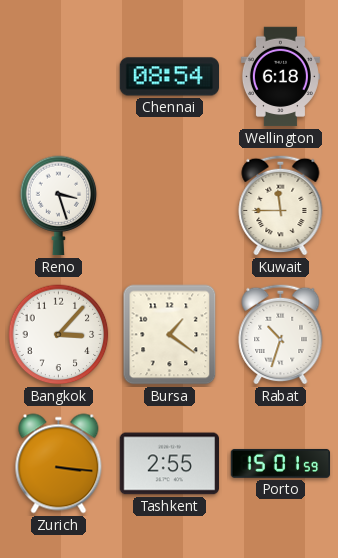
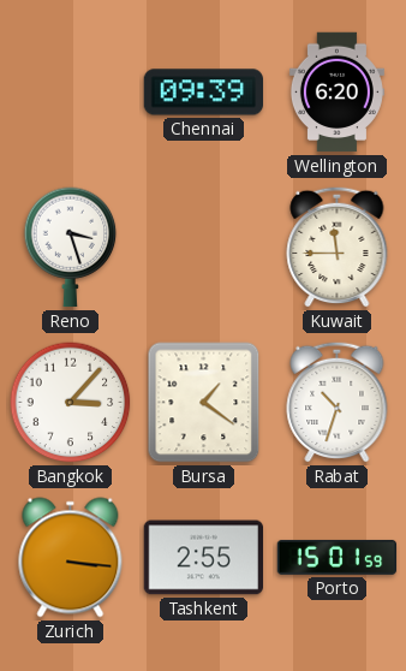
Chennai: 08:54 -> 09:39
Wellington: 6:18 -> 6:20
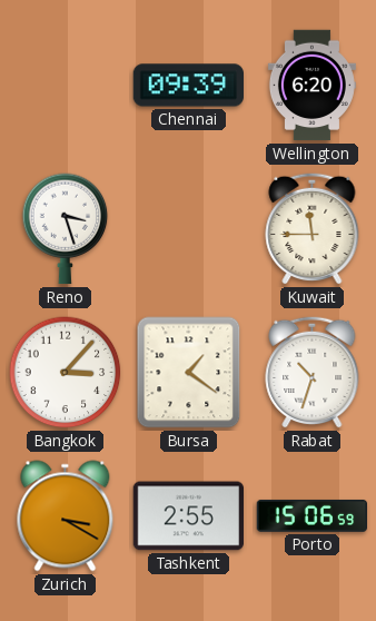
Zurich: 3:16 -> 3:20
Porto: 15:01 -> 15:06
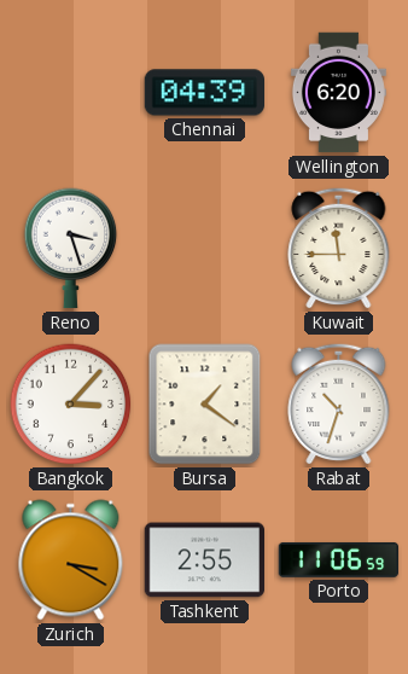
Chennai: 09:39 -> 04:39
Porto: 15:06 -> 11:06
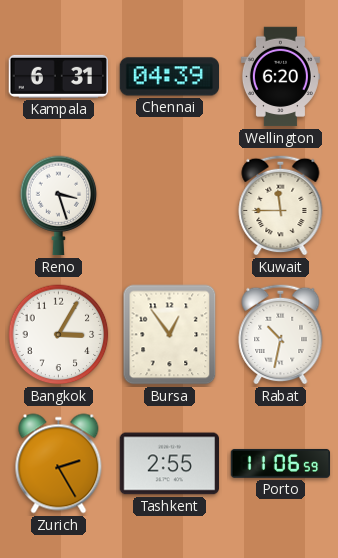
Kampala: none -> 6:31
Bangkok: 3:07 -> 3:05
Bursa: 1:21 -> 12:54
Rabat: 10:33 -> 10:32
Zurich: 3:20 -> 2:25
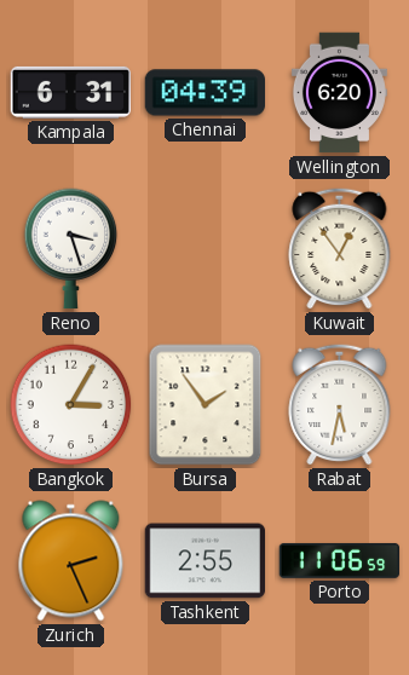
Kuwait: 11:45 -> 12:54
Bursa: 12:54 -> 1:54
Rabat: 10:32 -> 5:32
Zurich: 2:25 -> 2:26
